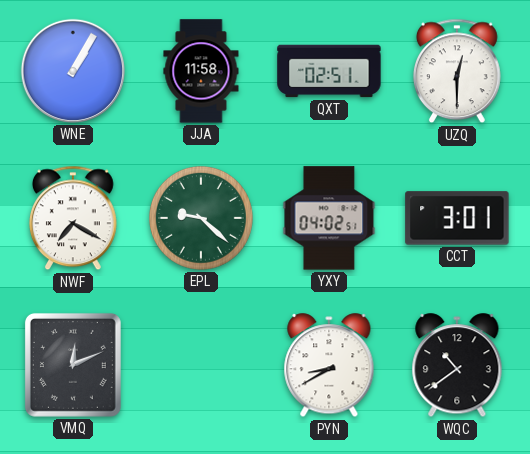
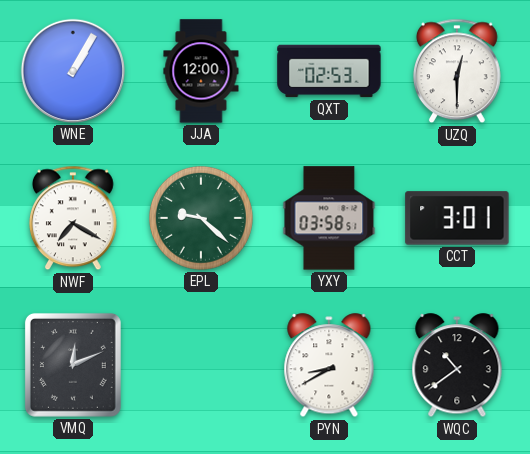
JJA: 11:58 -> 12:00
QXT: 02:51 -> 02:53
YXY: 04:02 -> 03:58
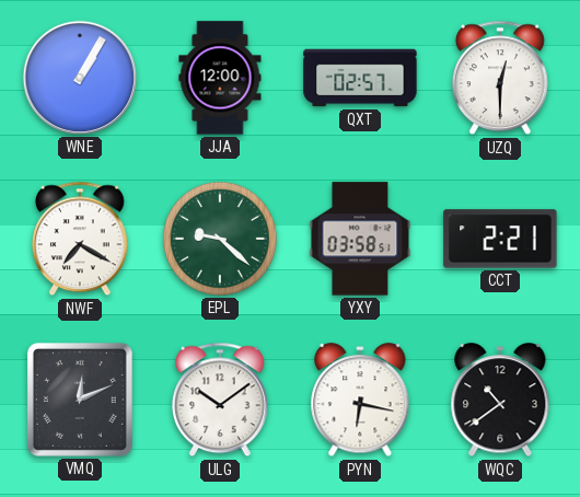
QXT: 02:53 -> 02:57
CCT: 3:01 -> 2:21
ULG: none -> 10:09
PYN: 8:40 -> 6:17
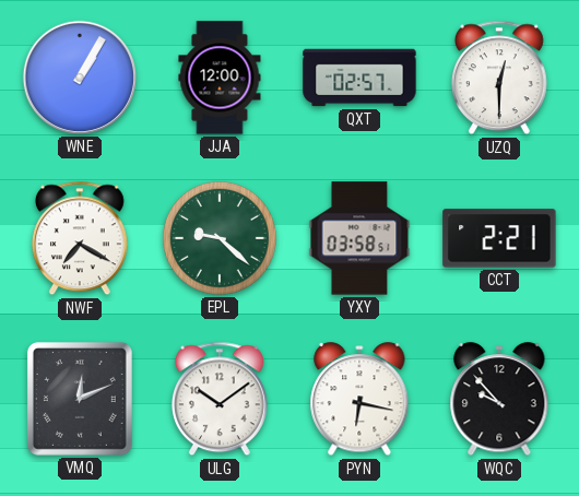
WQC: 10:39 -> 9:53
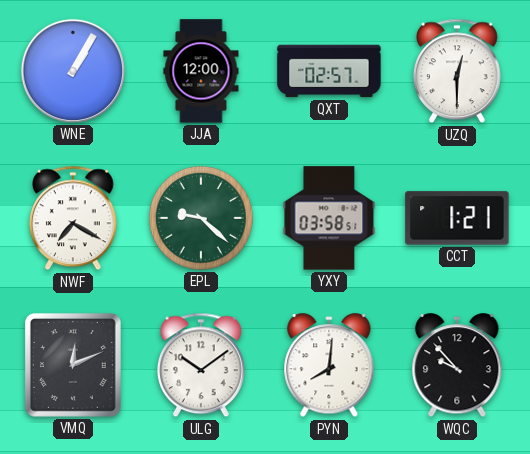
CCT: 2:21 -> 1:21
PYN: 6:17 -> 8:01
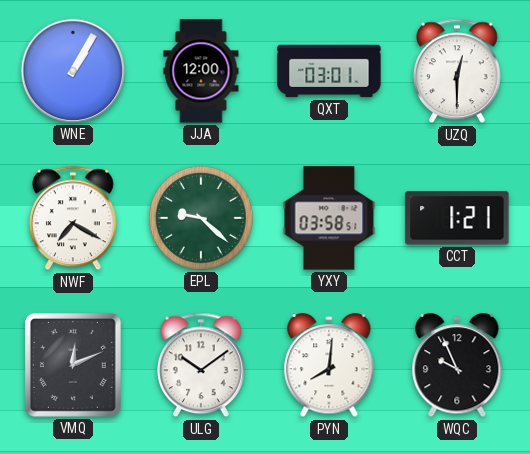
QXT: 02:57 -> 03:01
WQC: 9:53 -> 9:56
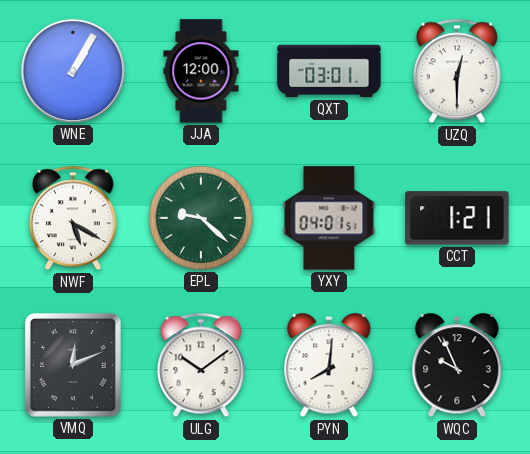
NWF: 7:20 -> 5:20
YXY: 03:58 -> 04:01
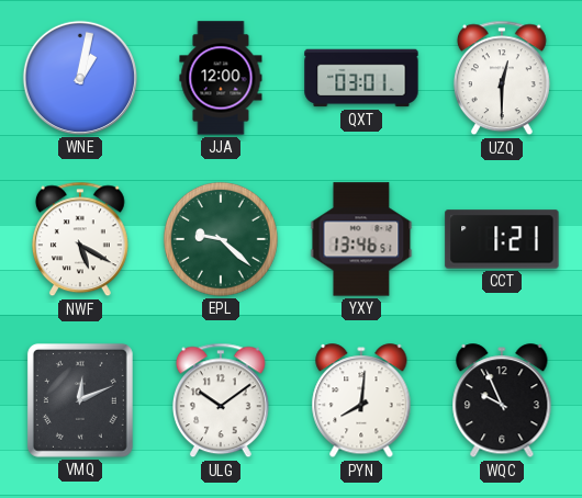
WNE: 1:05 -> 1:02
YXY: 04:01 -> 13:46
